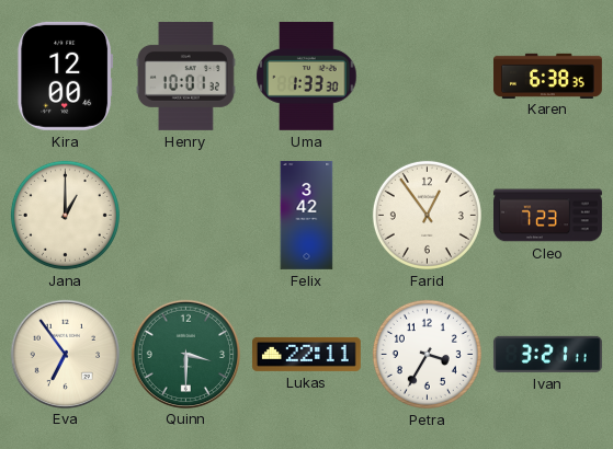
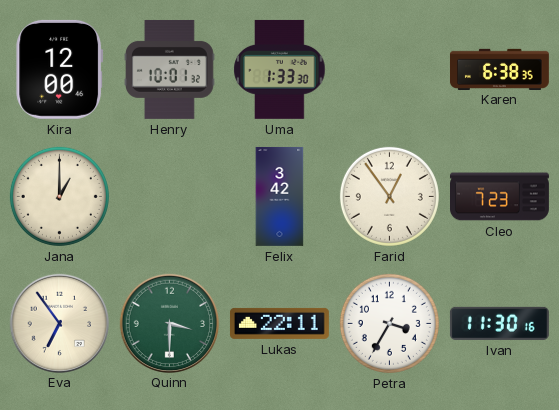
Ivan: 3:21 -> 11:30
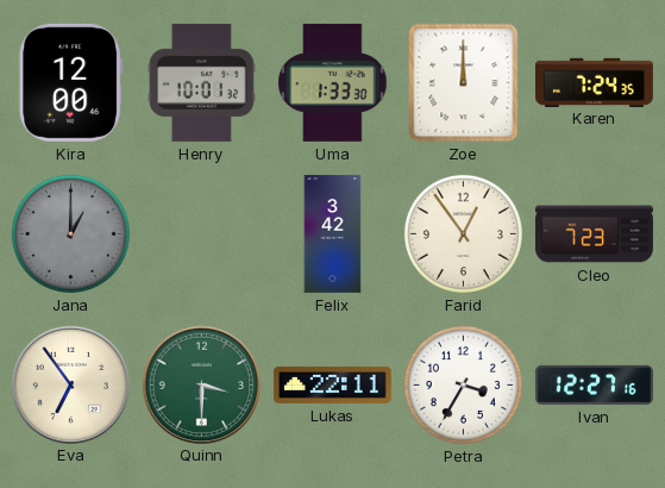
Zoe: none -> 12:00
Karen: 6:38 -> 7:24
Jana dial: cream -> grey
Ivan: 11:30 -> 12:27
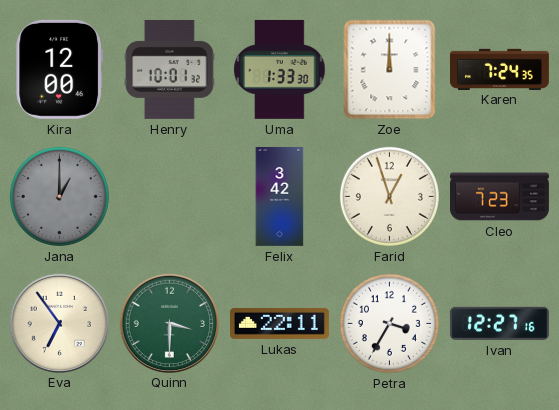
Farid: 12:54 -> 12:57
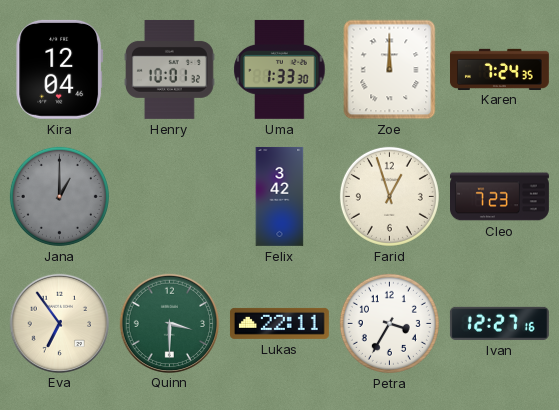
Kira: 12:00 -> 12:04
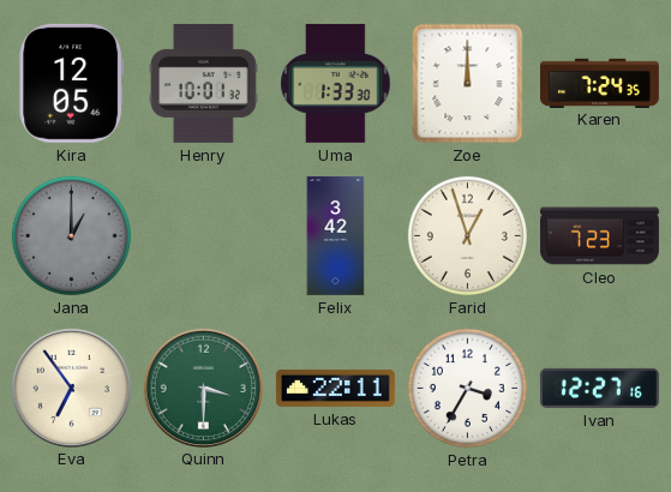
Kira: 12:04 -> 12:05
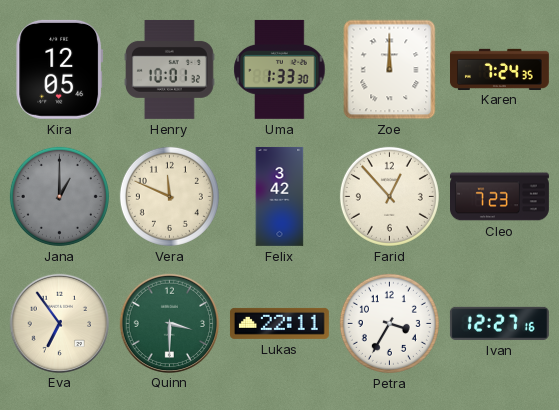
Vera: none -> 11:49
Farid: 12:57 -> 12:53
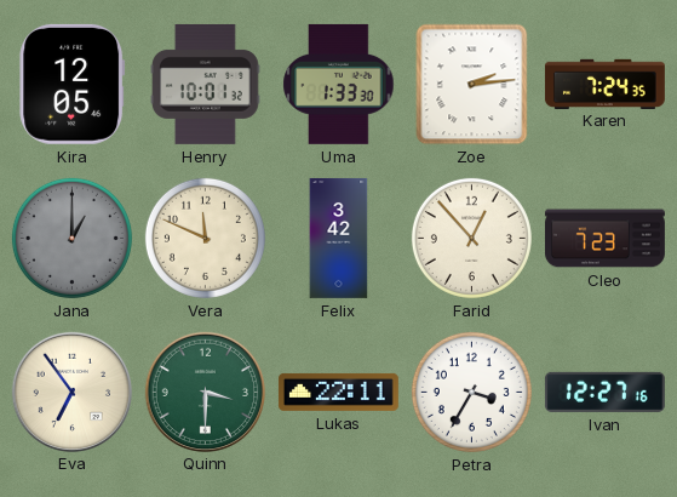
Zoe: 12:00 -> 2:14
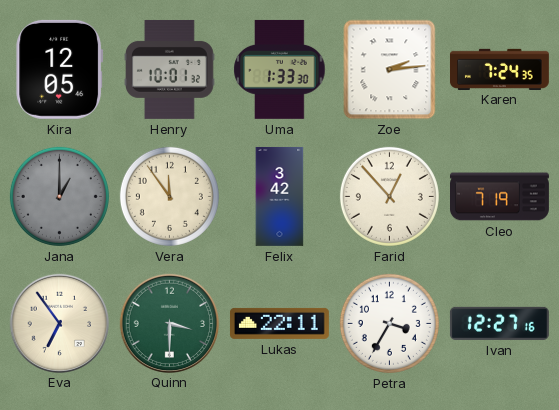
Vera: 11:49 -> 11:54
Cleo: 7:23 -> 7:19
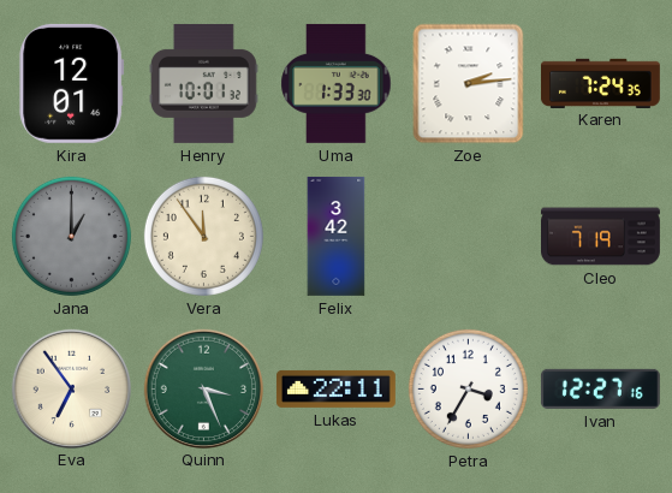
Kira: 12:05 -> 12:01
Farid: 12:53 -> none
Quinn: 3:30 -> 3:26
